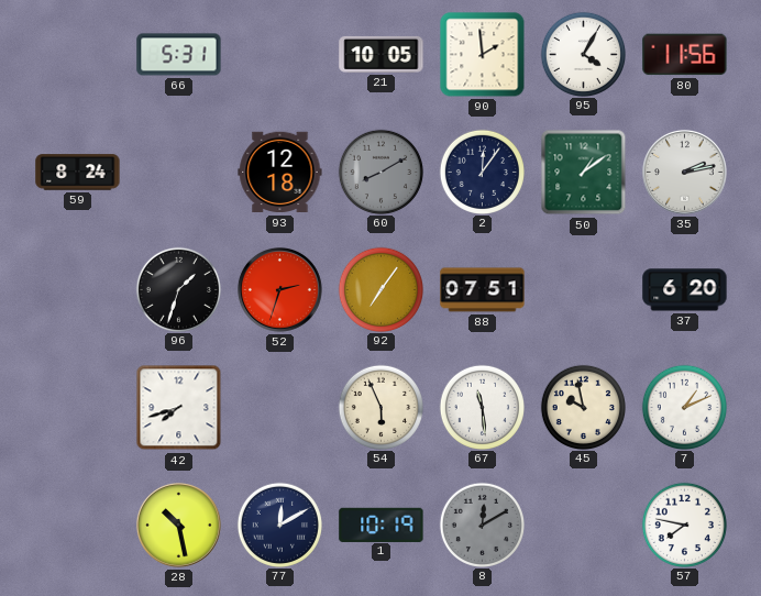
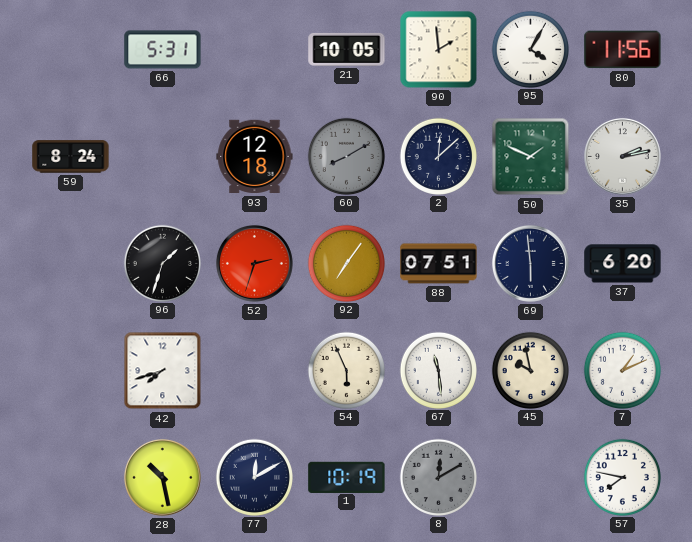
2: 12:06 -> 12:08
50: 1:09 -> 1:49
69: none -> 5:59
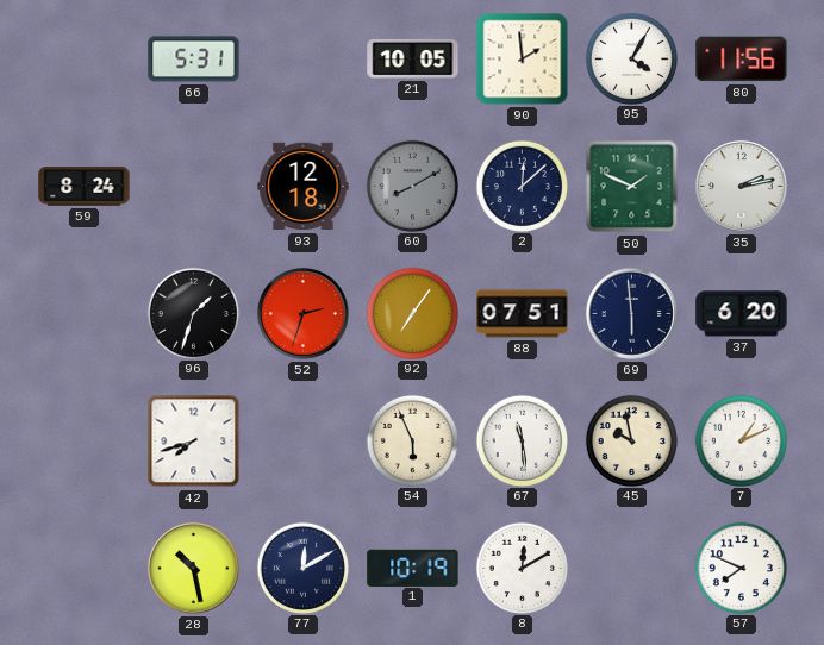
8 dial: grey -> white
57: 7:47 -> 7:49
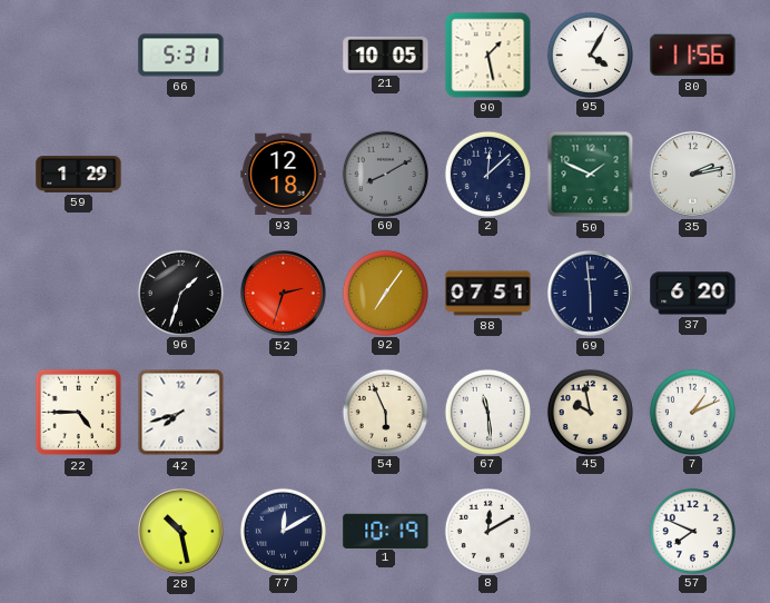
90: 1:59 -> 1:28
59: 8:24 -> 1:29
22: none -> 4:45
